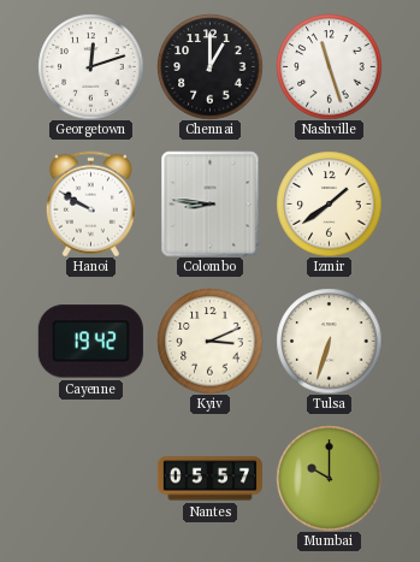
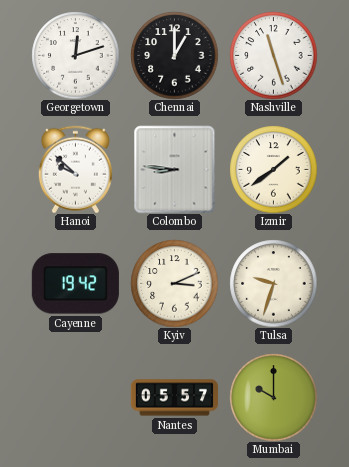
Hanoi: 9:50 -> 9:52
Tulsa: 6:33 -> 9:33
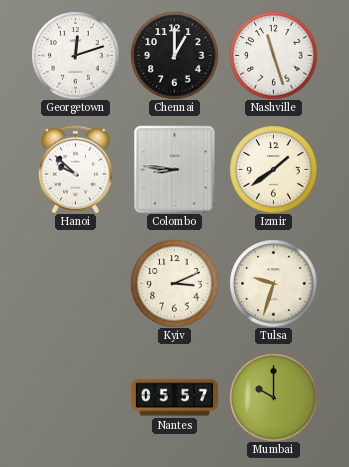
Cayenne: 19:42 -> none
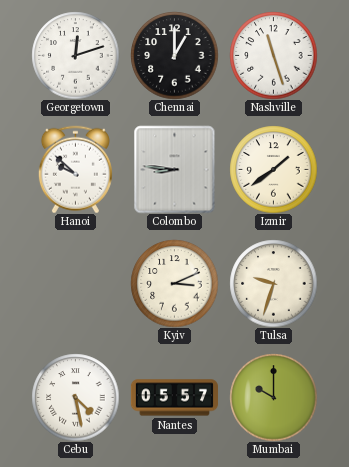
Cebu: none -> 4:28
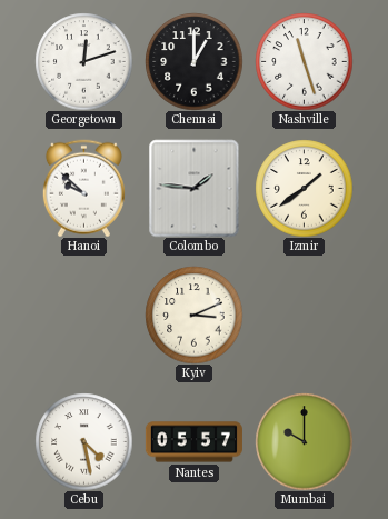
Colombo: 8:46 -> 1:46
Tulsa: 9:33 -> none
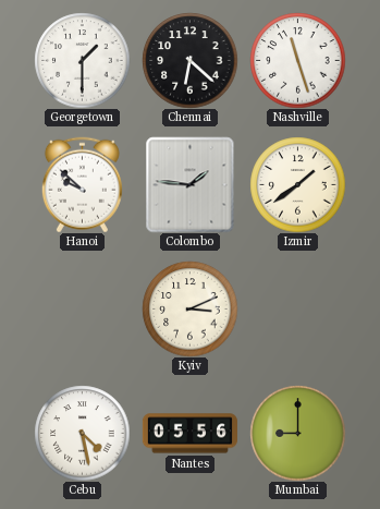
Georgetown: 12:12 -> 1:30
Chennai: 1:00 -> 6:22
Nantes: 05:57 -> 05:56
Mumbai: 10:00 -> 9:00
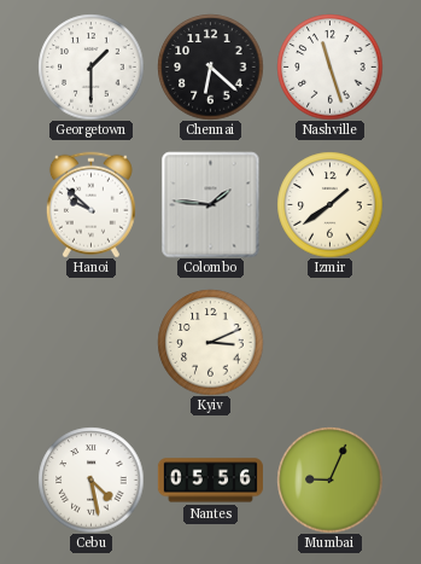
Mumbai: 9:00 -> 9:04
